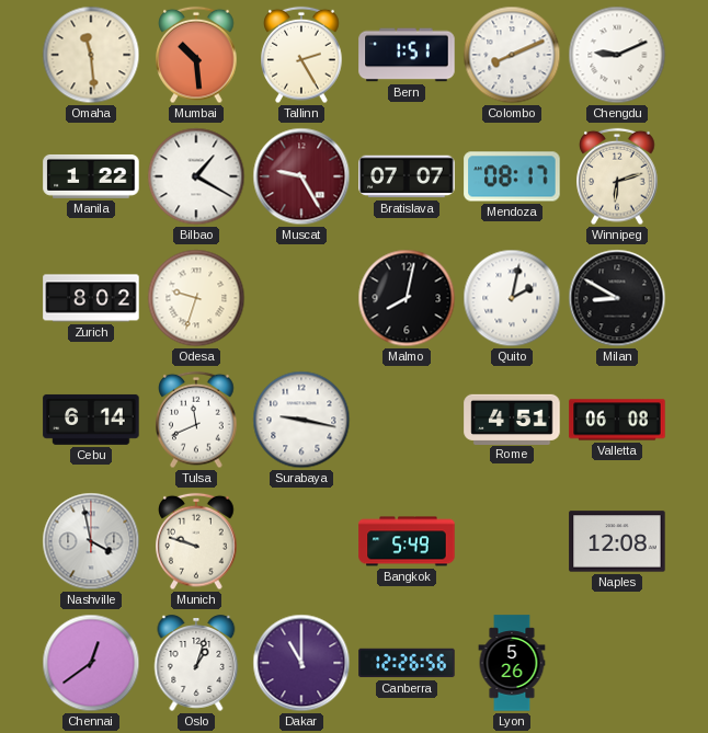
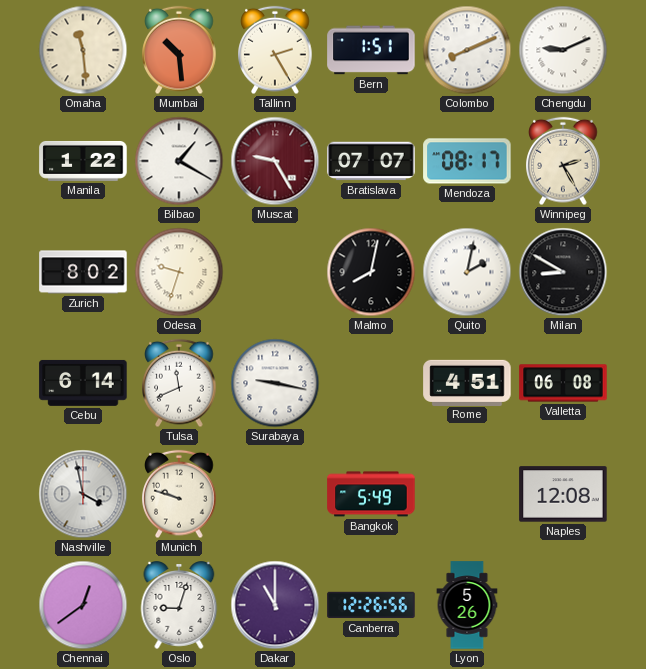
Winnipeg: 6:12 -> 2:25
Oslo: 1:03 -> 9:03
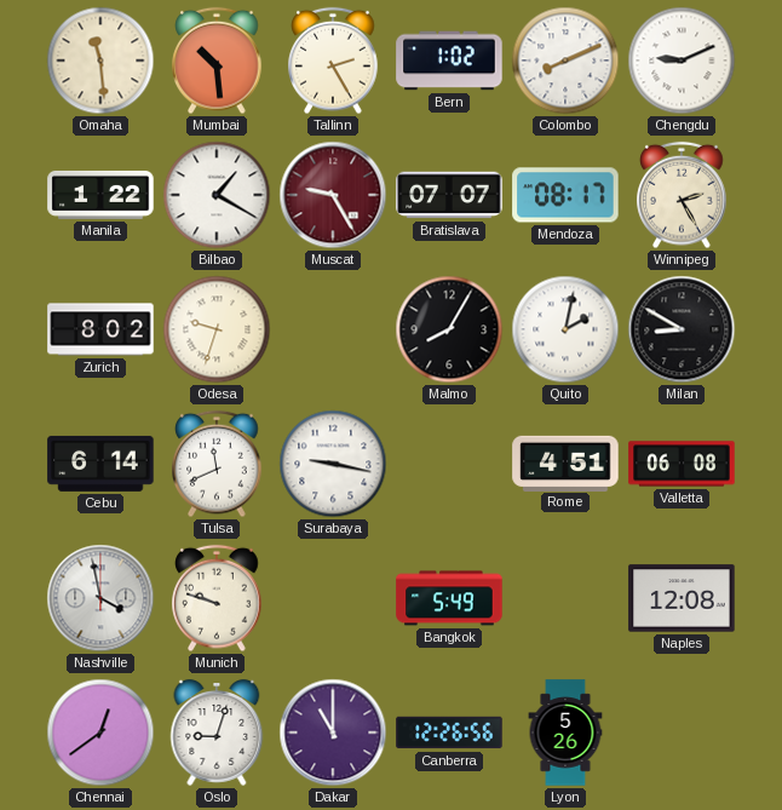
Bern: 1:51 -> 1:02
Malmo: 8:02 -> 8:05
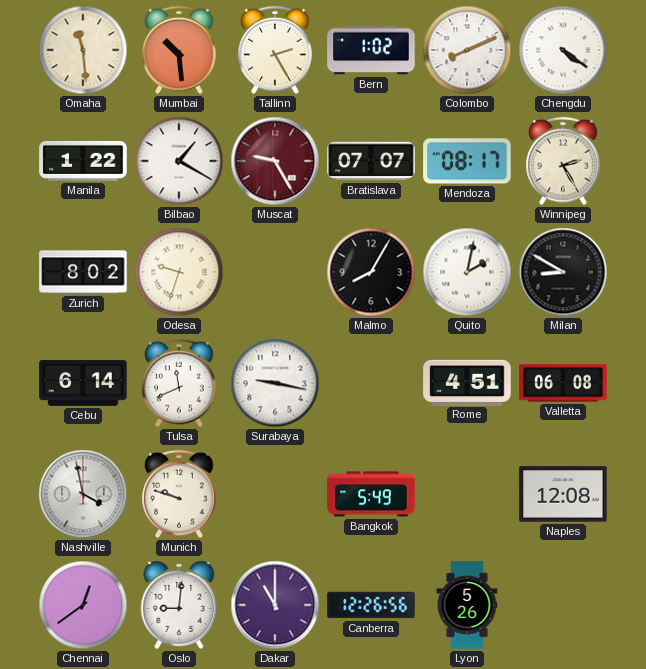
Chengdu: 9:11 -> 4:21
Oslo: 9:03 -> 9:01
